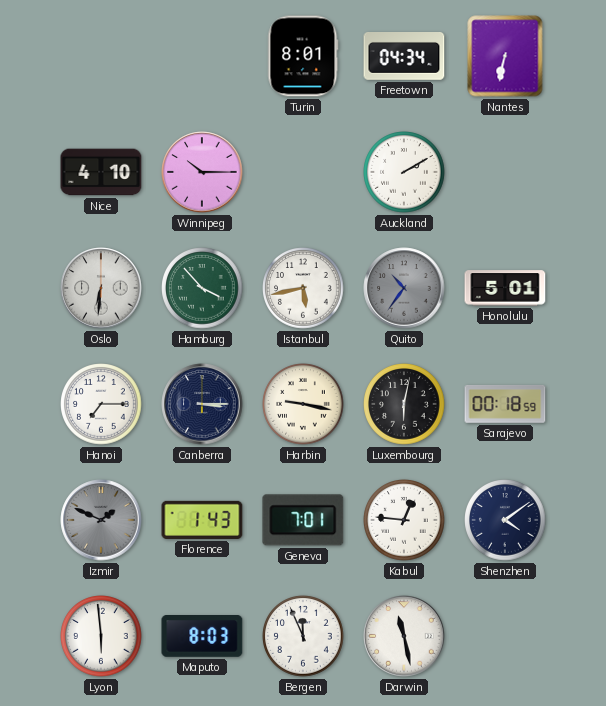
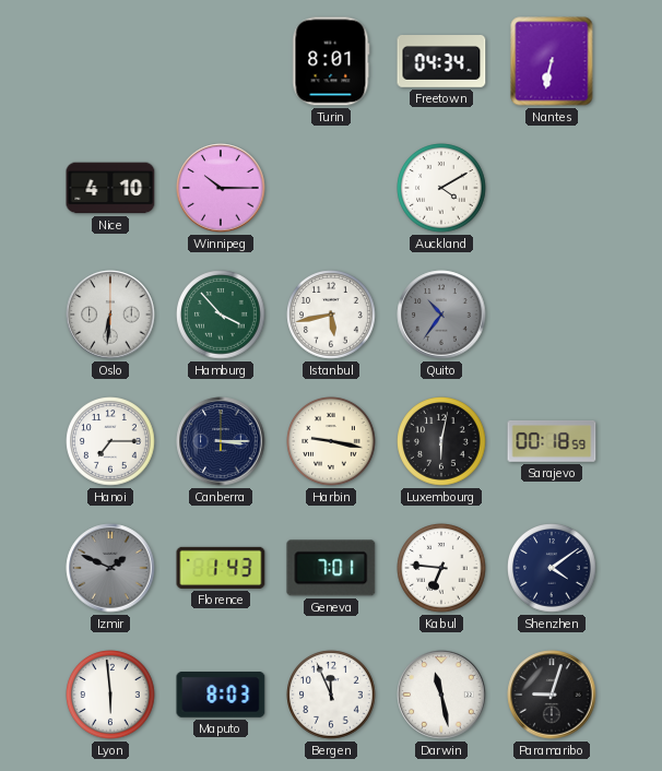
Auckland: 2:10 -> 4:10
Honolulu: 5:01 -> none
Kabul: 12:46 -> 6:46
Paramaribo: none -> 9:03
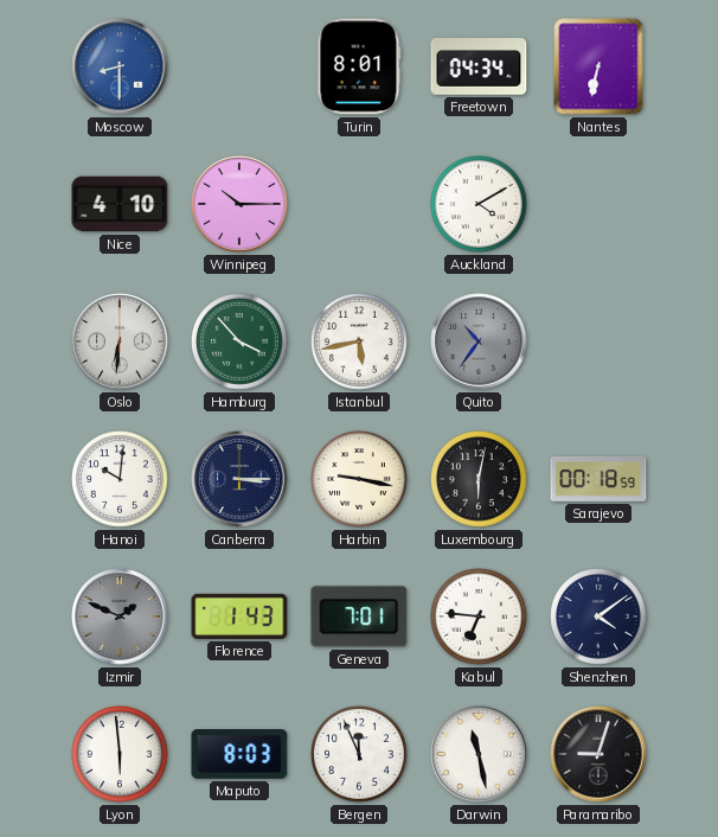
Moscow: none -> 8:30
Hanoi: 7:15 -> 10:01
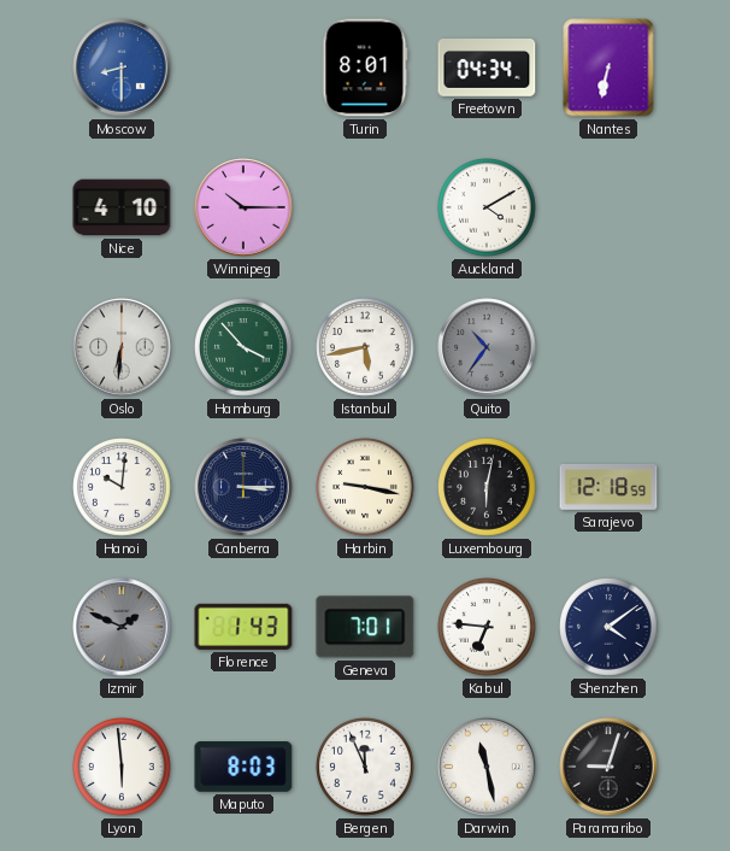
Sarajevo: 00:18 -> 12:18
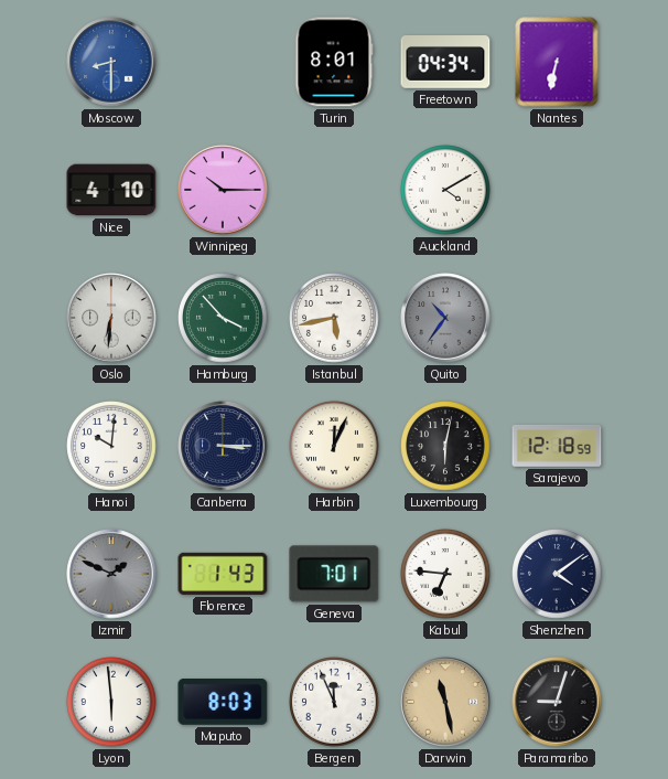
Harbin: 9:17 -> 12:04
Darwin dial: white -> champagne
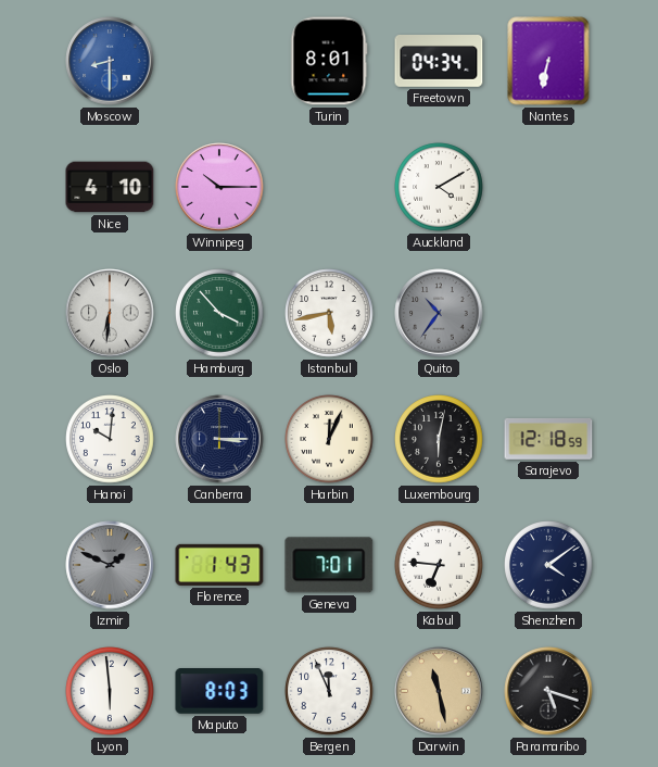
Paramaribo: 9:03 -> 5:18
